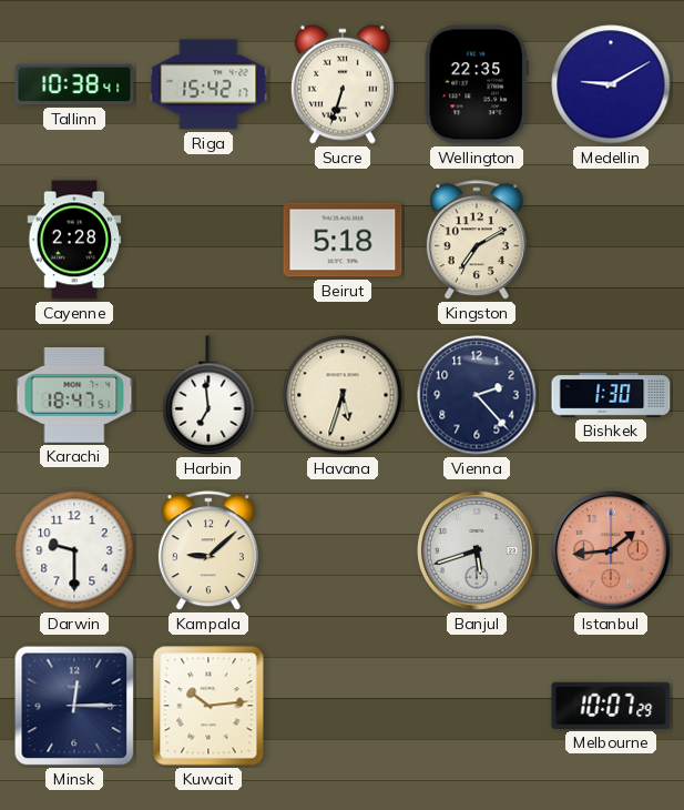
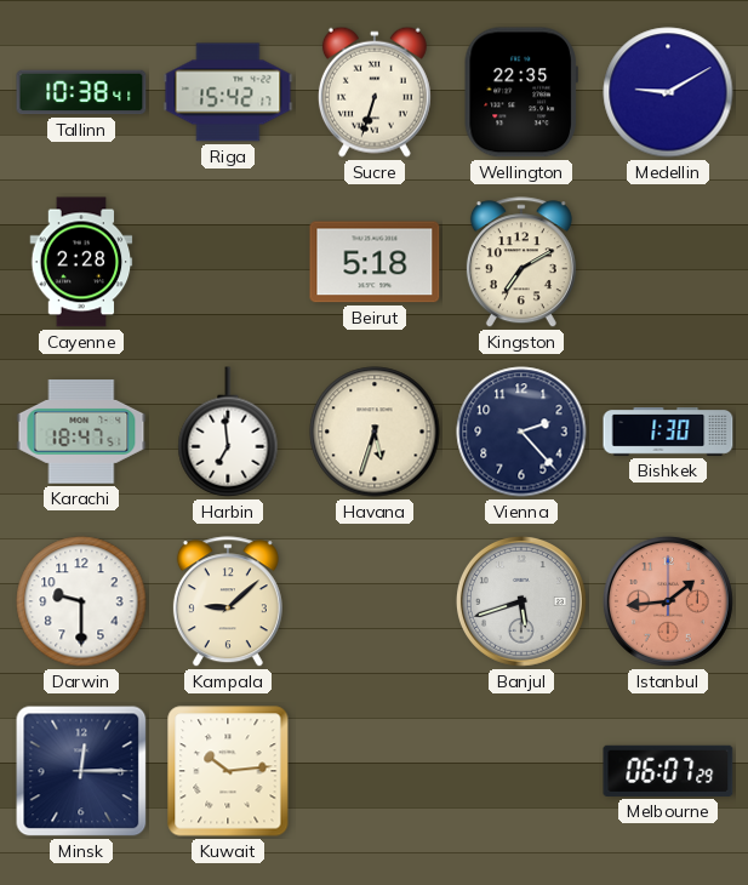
Melbourne: 10:07 -> 06:07
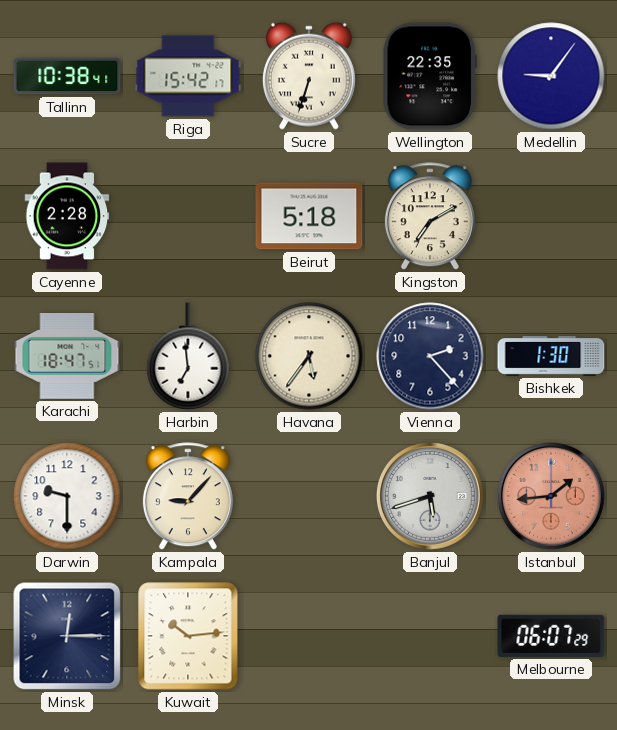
Medellin: 9:10 -> 9:06
Havana: 5:33 -> 5:36
Kampala: 9:08 -> 9:07
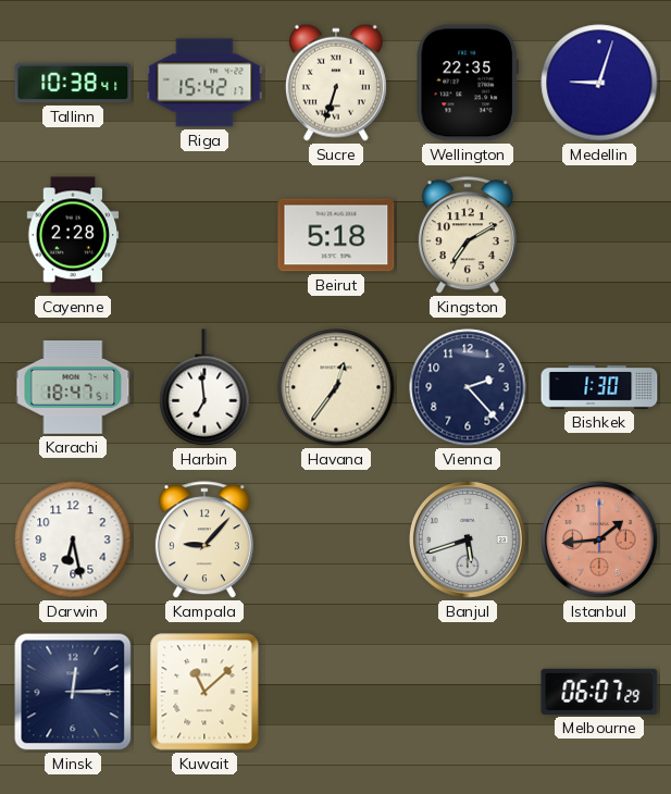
Medellin: 9:06 -> 9:03
Havana: 5:36 -> 12:36
Darwin: 9:30 -> 6:28
Kuwait: 10:14 -> 11:08
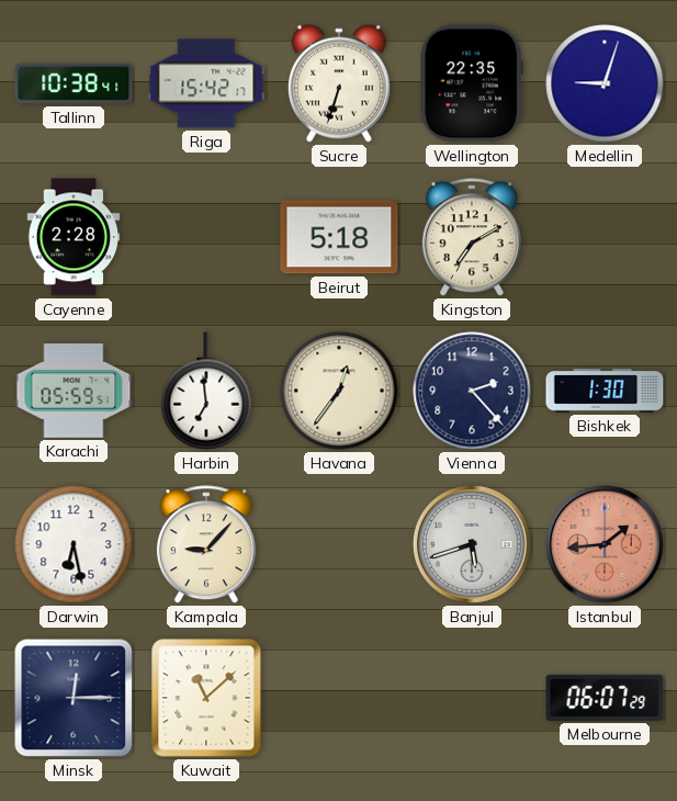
Karachi: 18:47 -> 05:59
